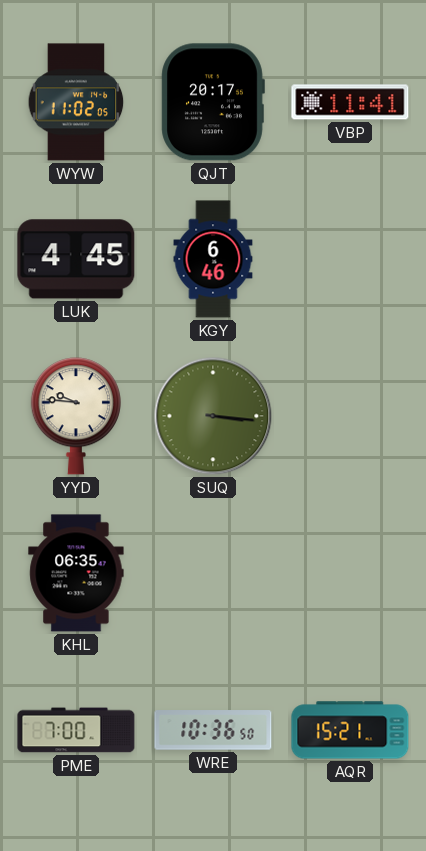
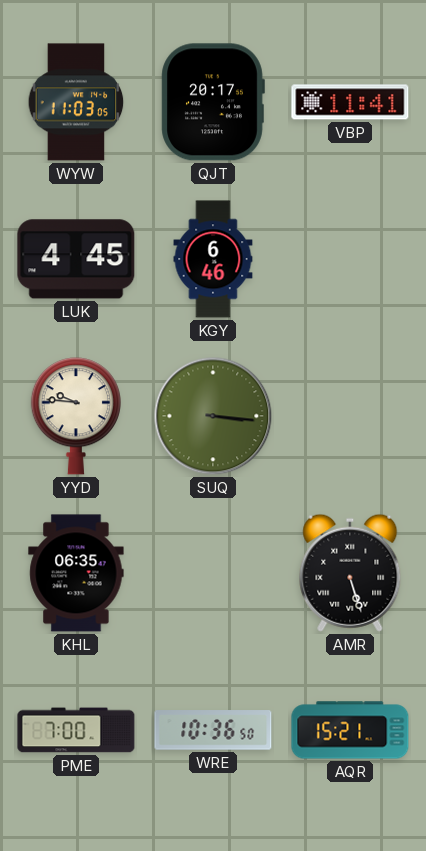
WYW: 11:02 -> 11:03
AMR: none -> 5:27
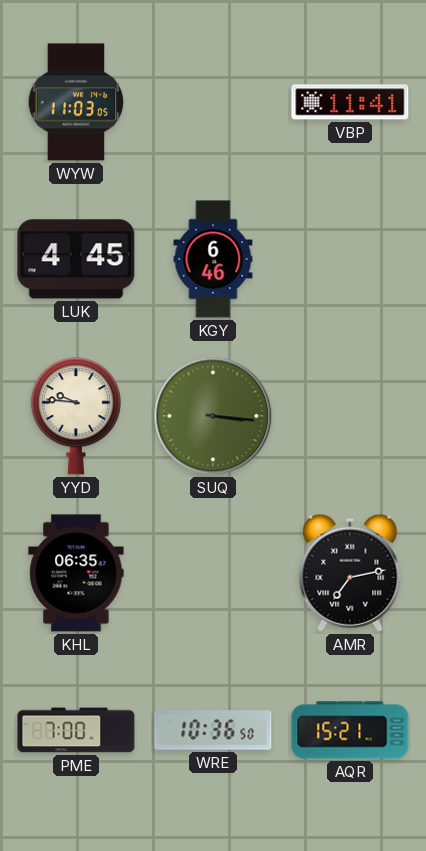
QJT: 20:17 -> none
AMR: 5:27 -> 7:13
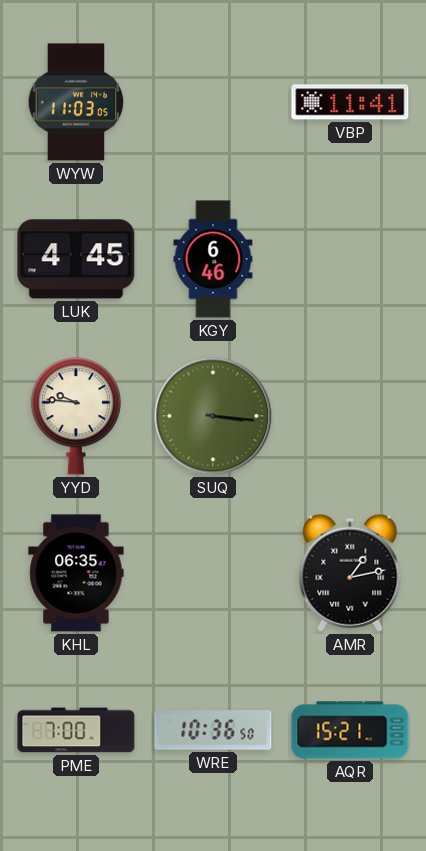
AMR: 7:13 -> 1:13
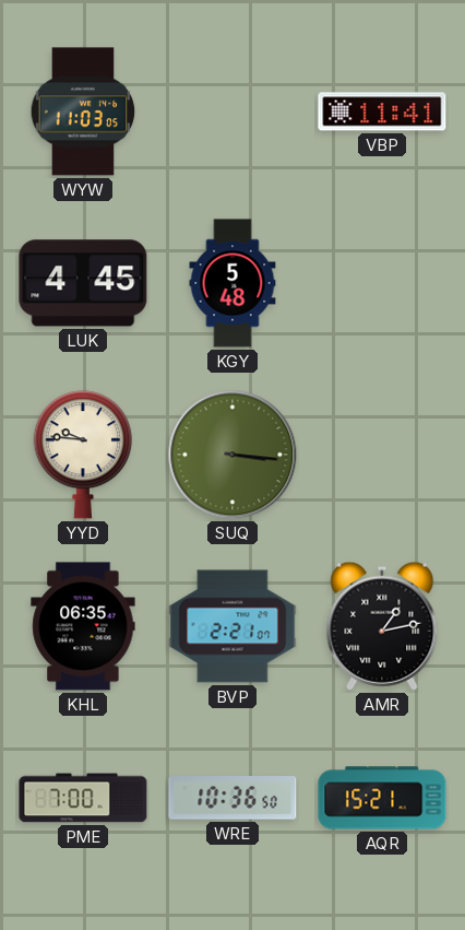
KGY: 6:46 -> 5:48
BVP: none -> 2:21
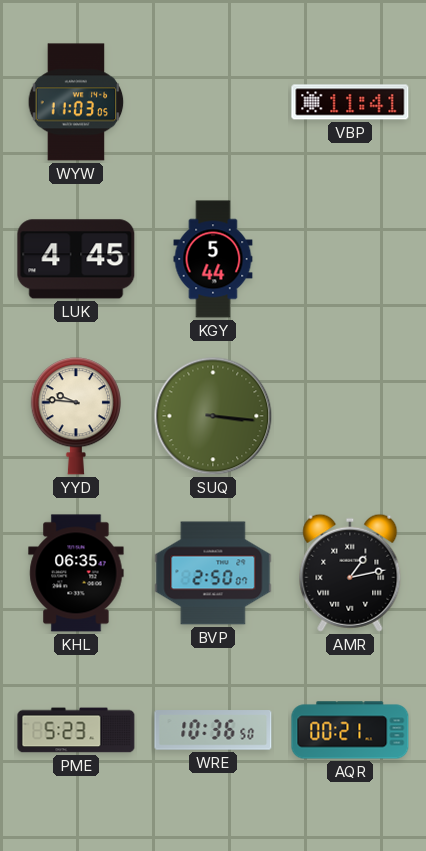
KGY: 5:48 -> 5:44
BVP: 2:21 -> 2:50
PME: 7:00 -> 5:23
AQR: 15:21 -> 00:21
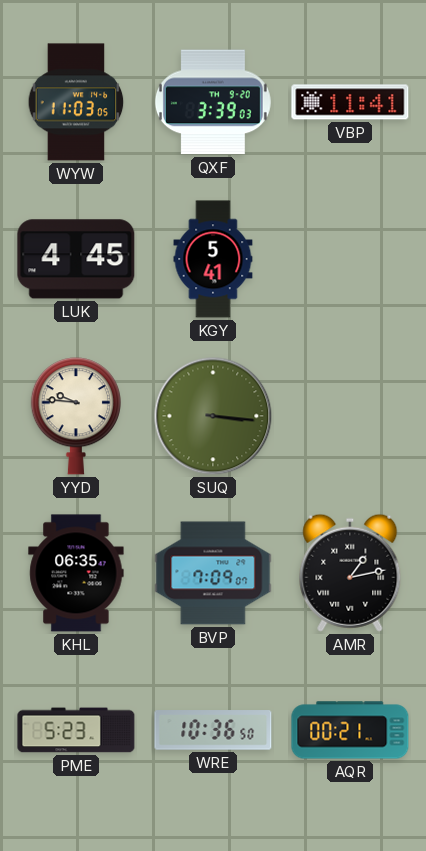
QXF: none -> 3:39
KGY: 5:44 -> 5:41
BVP: 2:50 -> 7:09
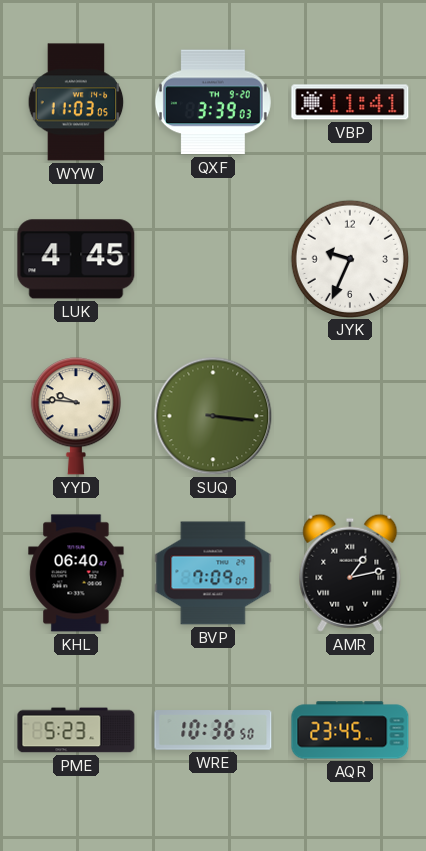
KGY: 5:41 -> none
JYK: none -> 9:34
KHL: 06:35 -> 06:40
AQR: 00:21 -> 23:45
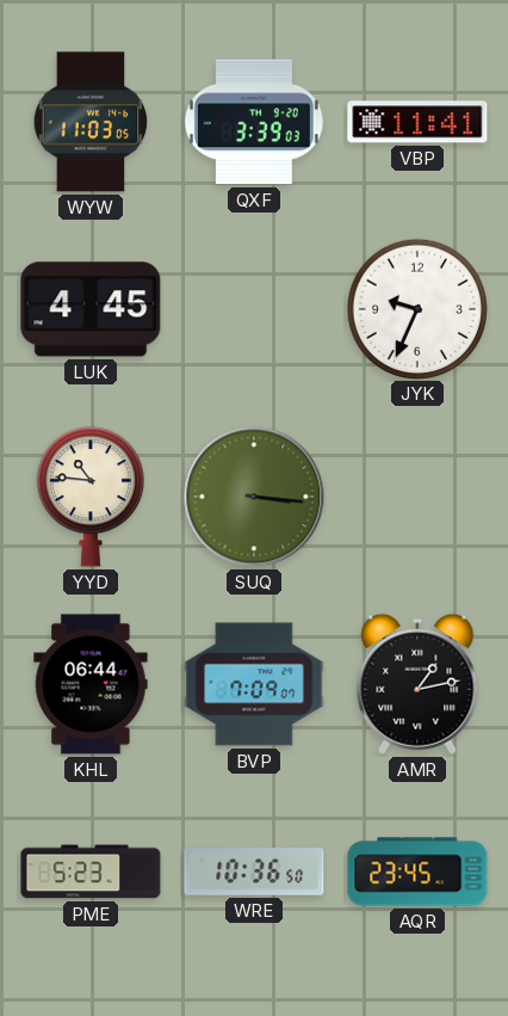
YYD: 9:46 -> 10:46
KHL: 06:40 -> 06:44
